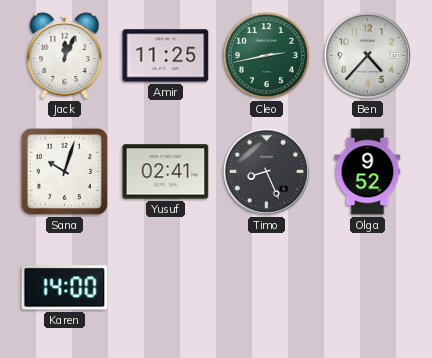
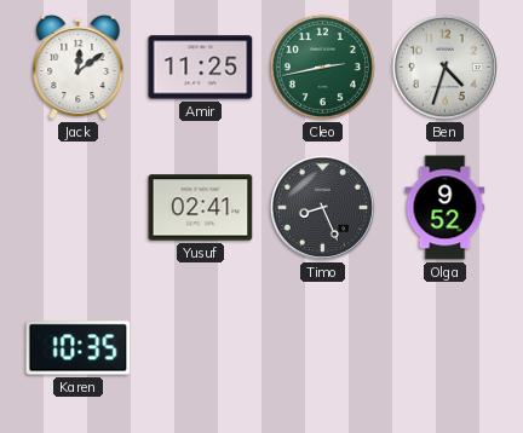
Jack: 12:04 -> 12:09
Ben: 4:37 -> 4:33
Sana: 10:03 -> none
Karen: 14:00 -> 10:35
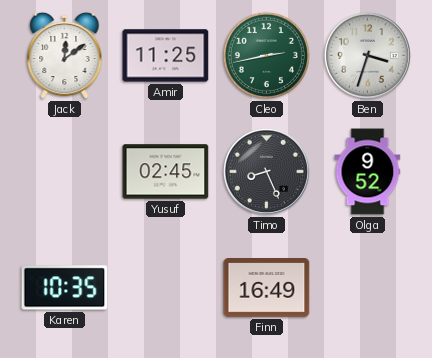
Ben: 4:33 -> 3:33
Yusuf: 02:41 -> 02:45
Finn: none -> 16:49
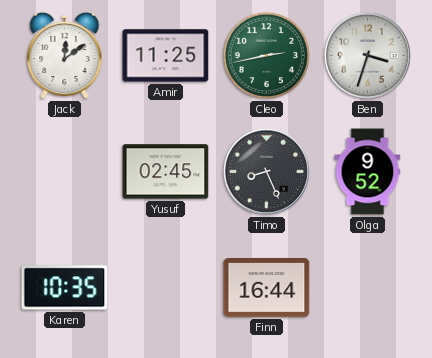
Finn: 16:49 -> 16:44
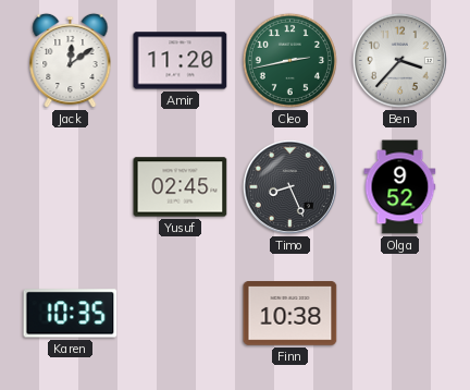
Amir: 11:25 -> 11:20
Ben: 3:33 -> 3:37
Finn: 16:44 -> 10:38
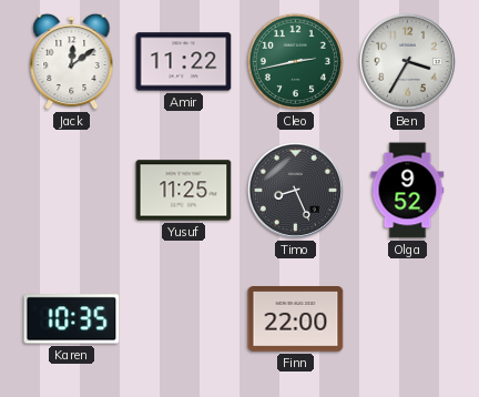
Amir: 11:20 -> 11:22
Ben: 3:37 -> 3:35
Yusuf: 02:45 -> 11:25
Finn: 10:38 -> 22:00
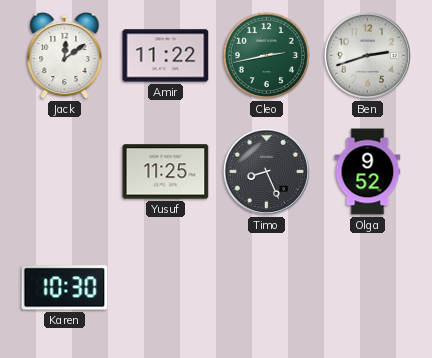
Ben: 3:35 -> 2:42
Karen: 10:35 -> 10:30
Finn: 22:00 -> none
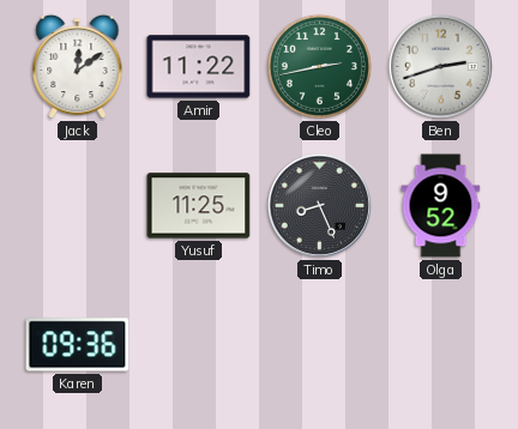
Karen: 10:30 -> 09:36
